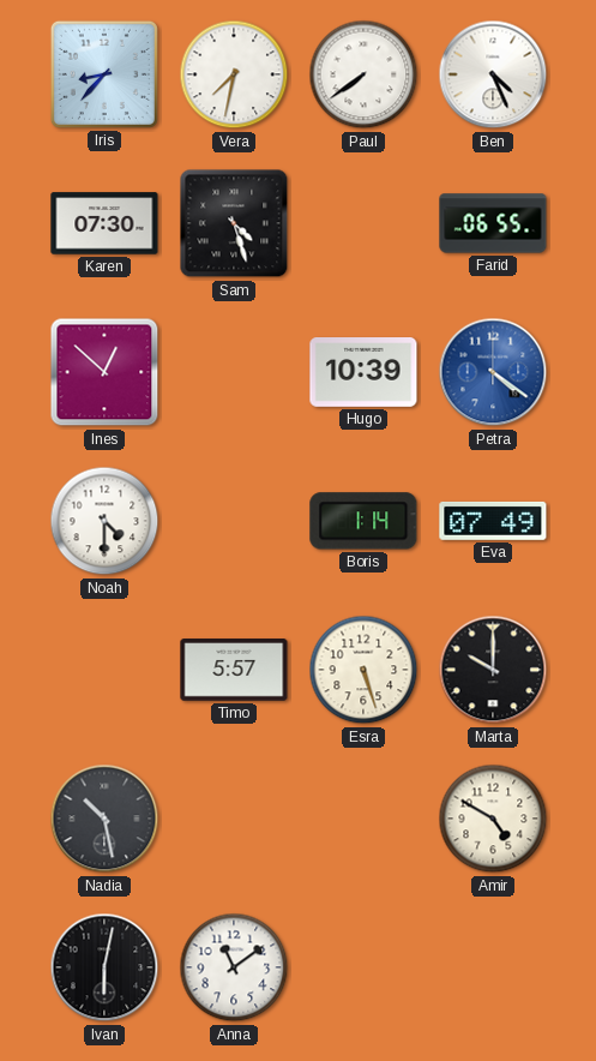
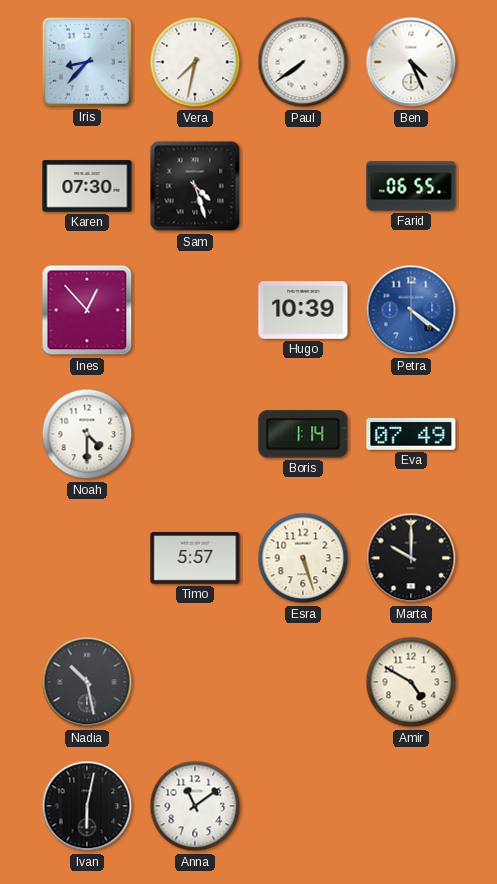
Ines: 12:52 -> 12:53
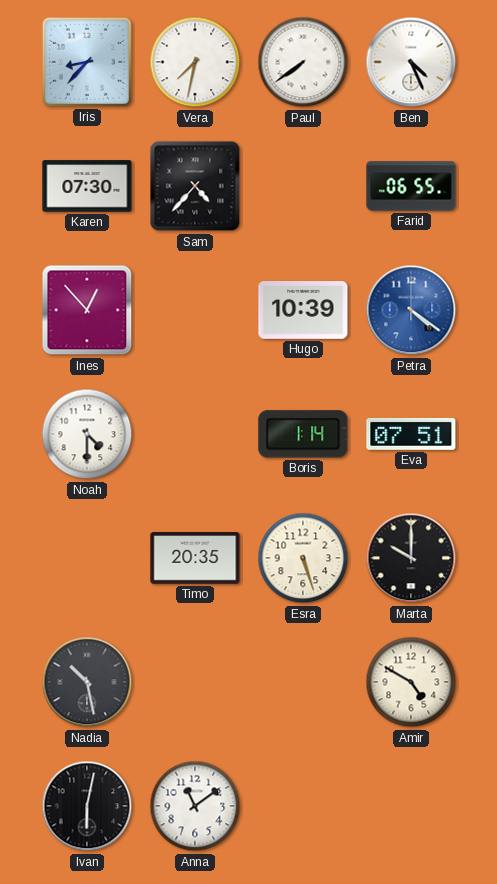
Sam: 4:27 -> 4:37
Eva: 07:49 -> 07:51
Timo: 5:57 -> 20:35
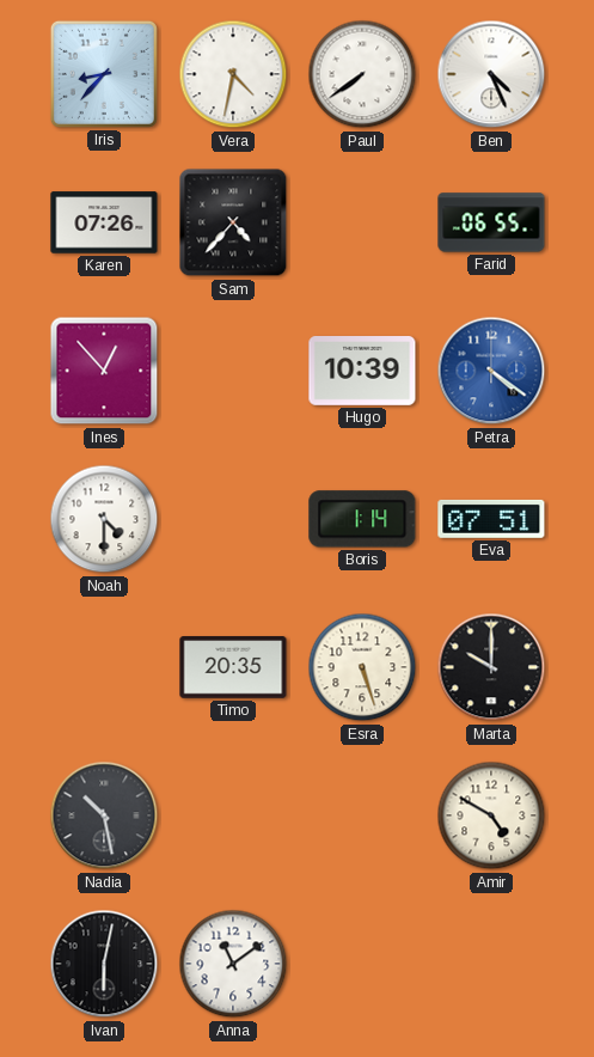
Vera: 7:32 -> 4:32
Karen: 07:30 -> 07:26
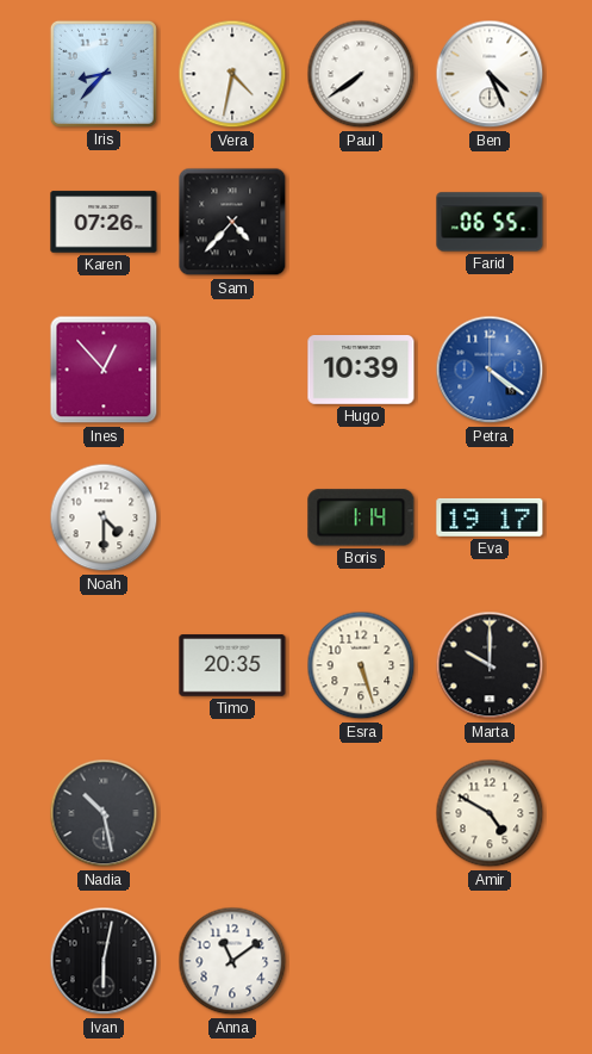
Eva: 07:51 -> 19:17
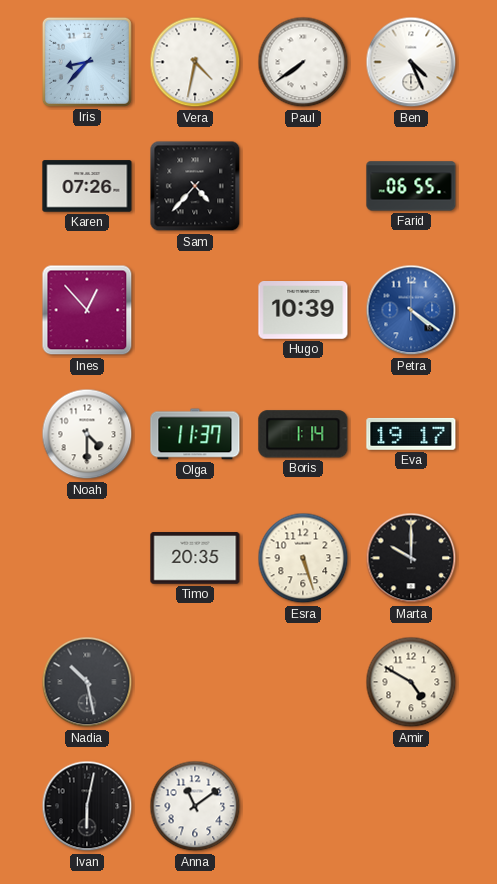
Olga: none -> 11:37
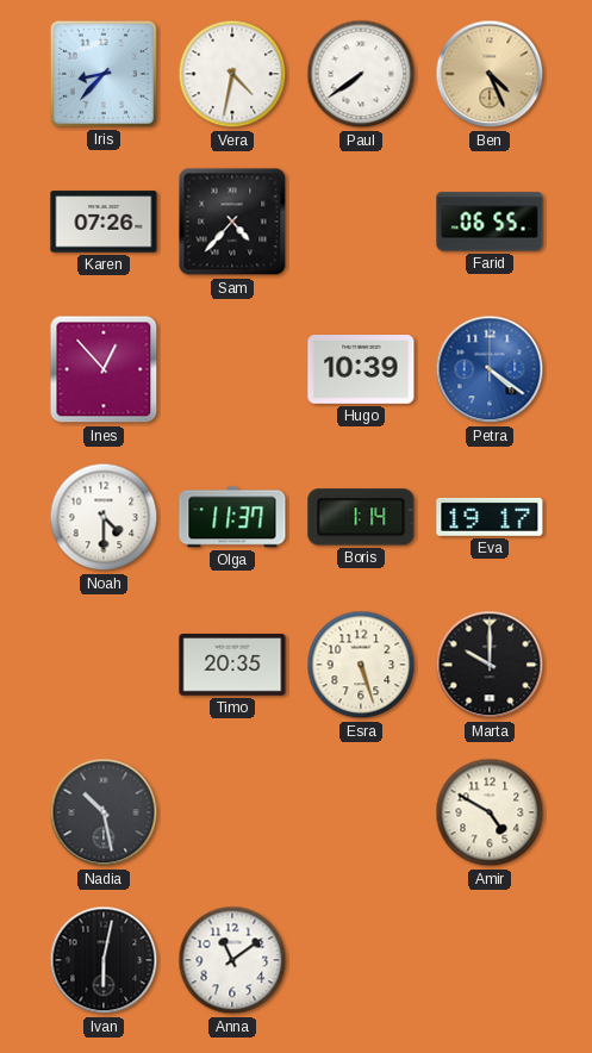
Ben dial: white -> champagne
